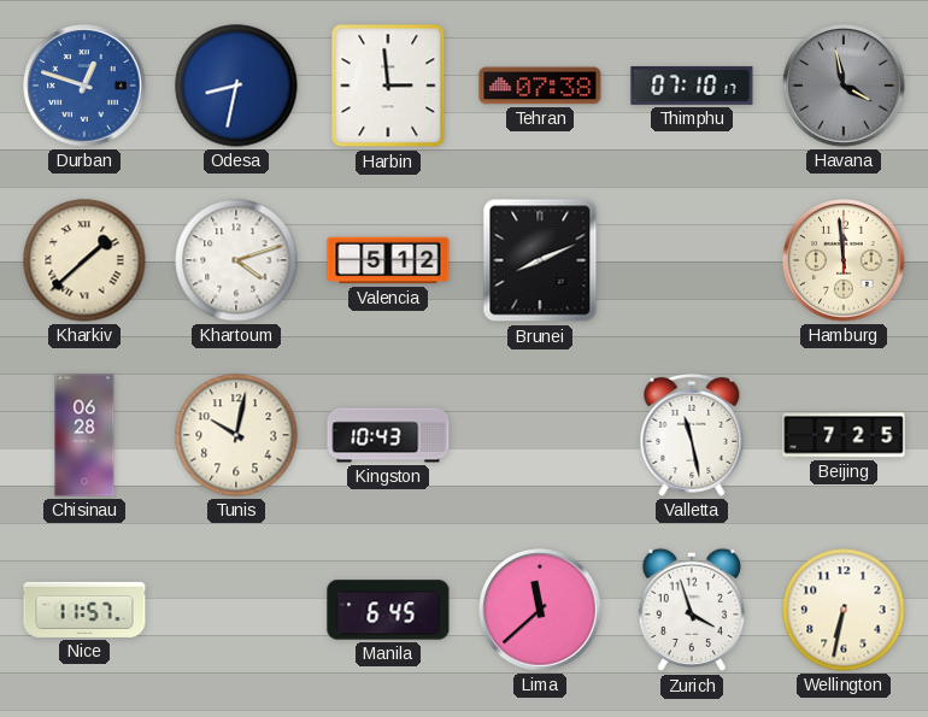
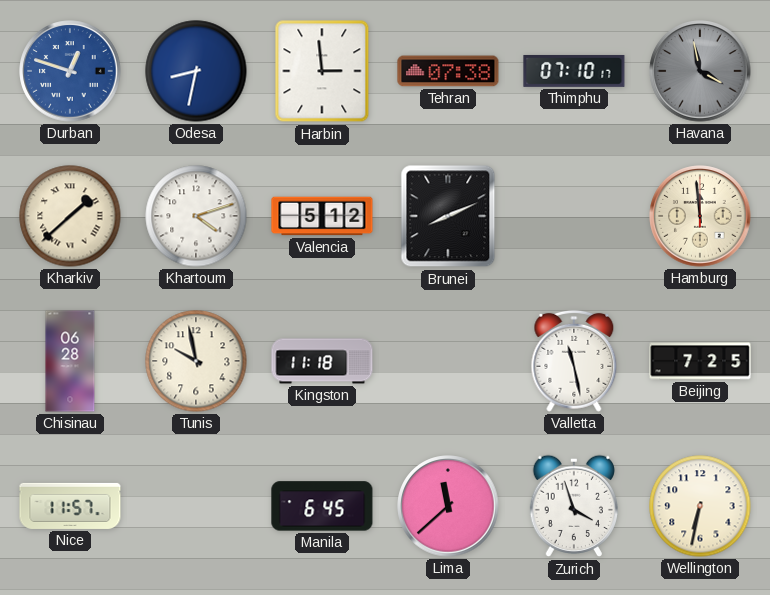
Tunis: 10:02 -> 9:58
Kingston: 10:43 -> 11:18
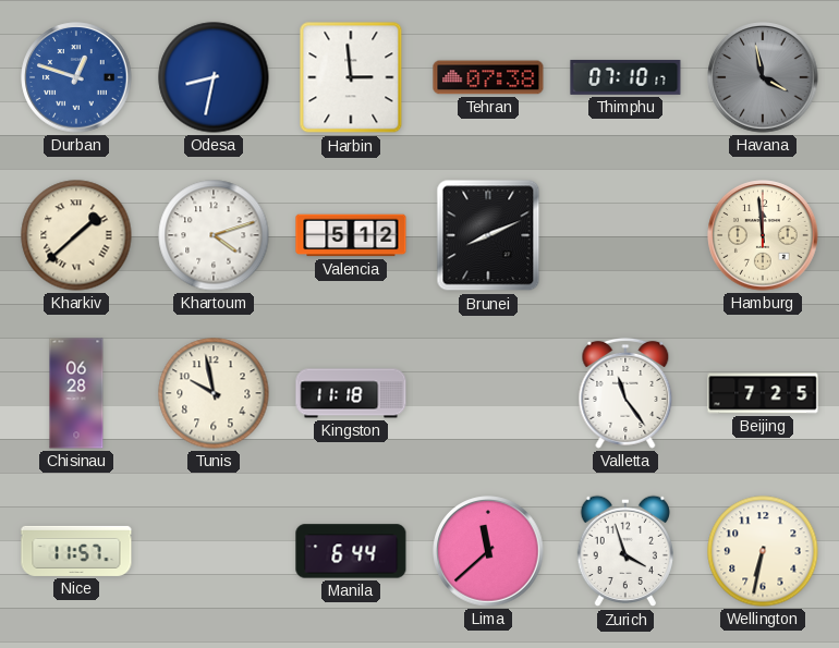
Valletta: 11:28 -> 11:24
Manila: 6:45 -> 6:44
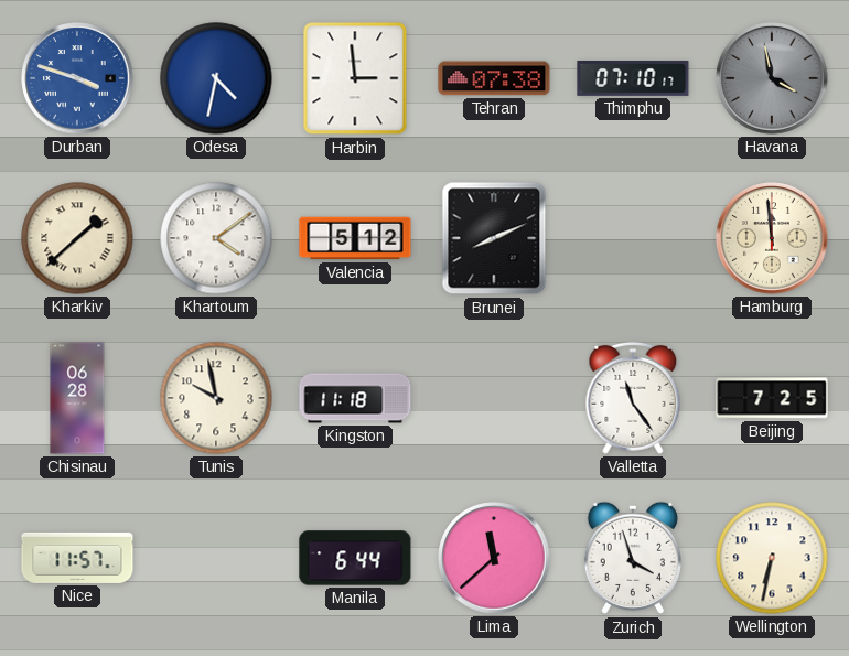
Durban: 12:48 -> 3:48
Odesa: 8:32 -> 4:32
Khartoum: 4:12 -> 4:09
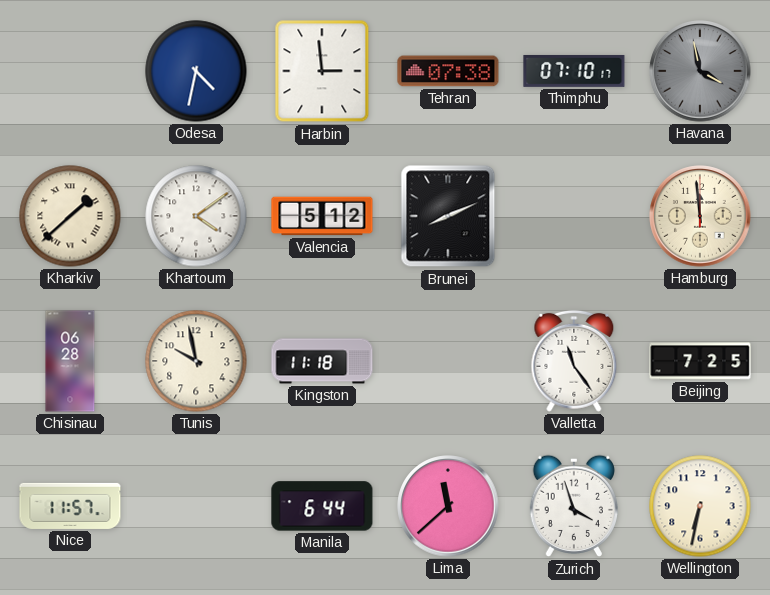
Durban: 3:48 -> none
